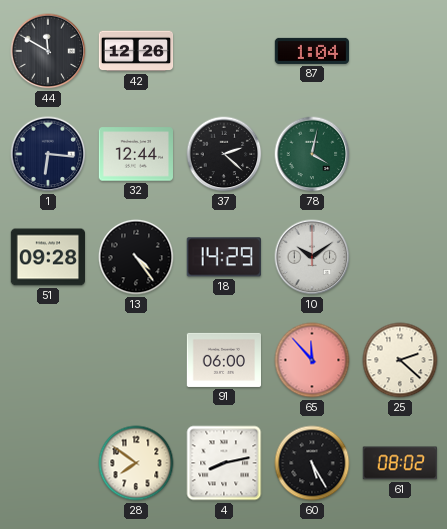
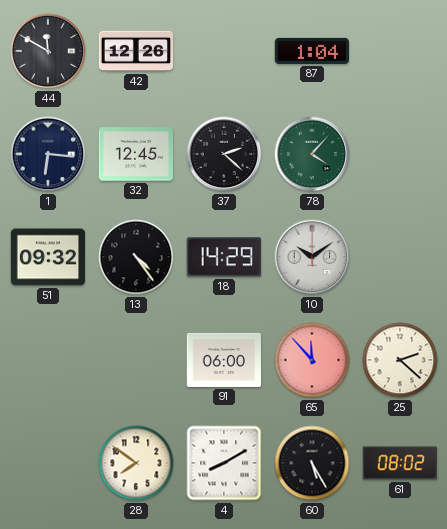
32: 12:44 -> 12:45
78: 4:02 -> 4:07
51: 09:28 -> 09:32
4: 8:13 -> 8:10
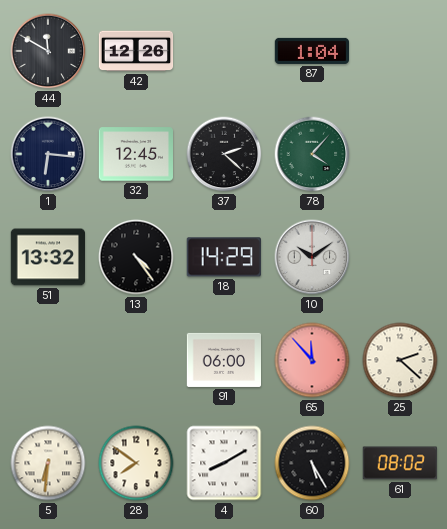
51: 09:32 -> 13:32
5: none -> 6:31
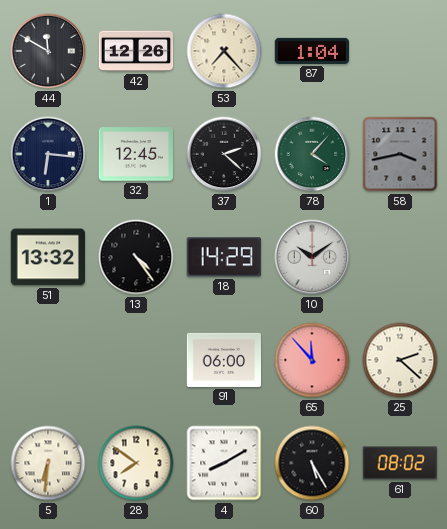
53: none -> 7:23
58: none -> 3:43
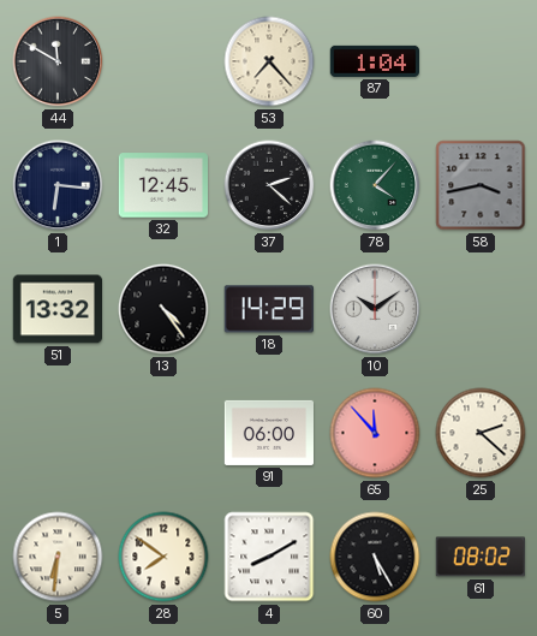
42: 12:26 -> none
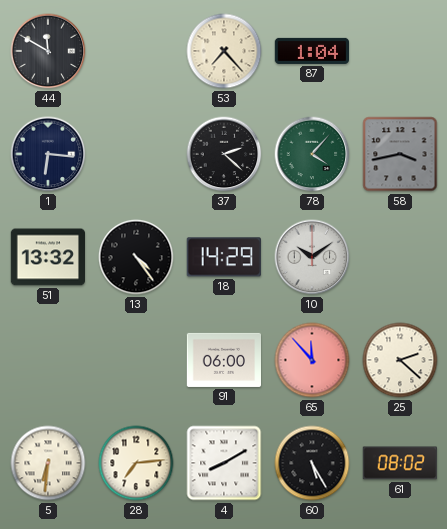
32: 12:45 -> none
28: 7:51 -> 7:14
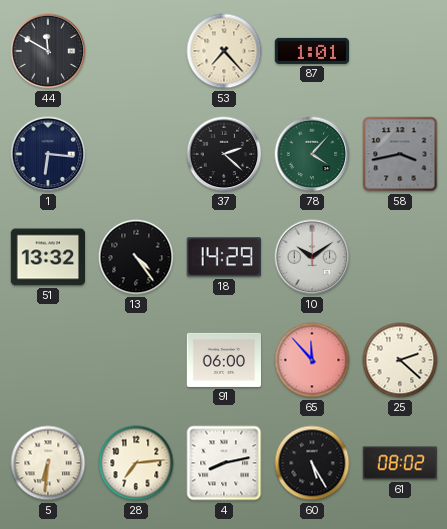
87: 1:04 -> 1:01
4: 8:10 -> 8:13
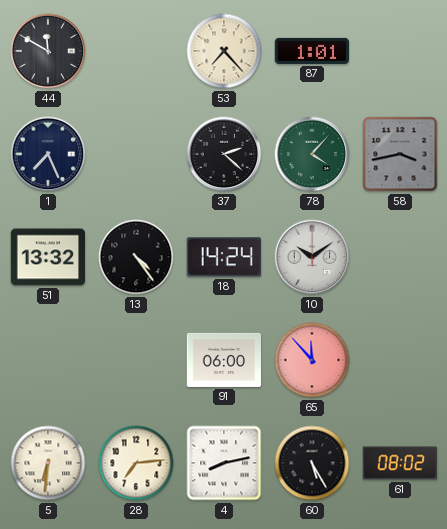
1: 6:16 -> 7:26
18: 14:29 -> 14:24
25: 2:22 -> none
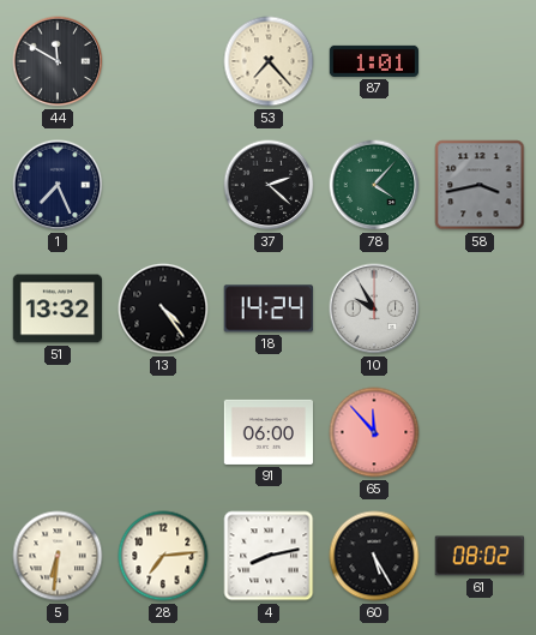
10: 10:09 -> 9:55
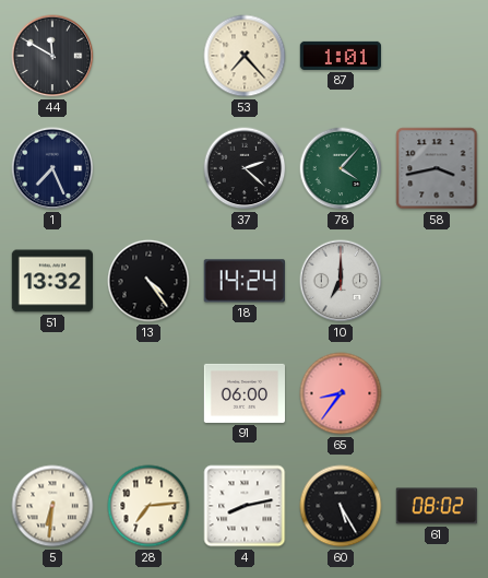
10: 9:55 -> 7:00
65: 11:53 -> 8:36
